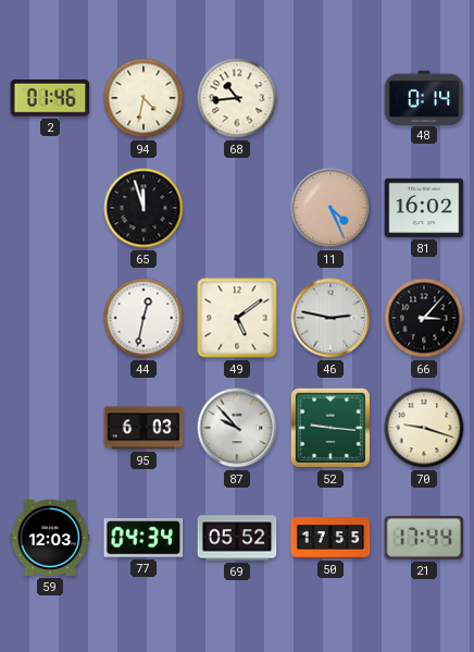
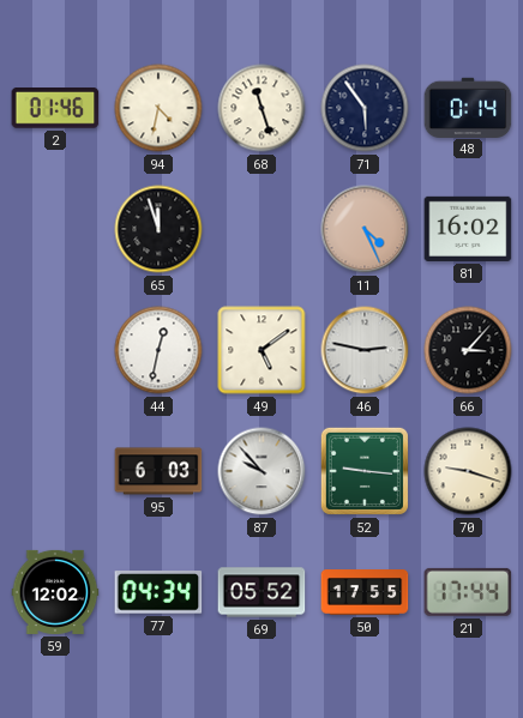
68: 10:44 -> 11:27
71: none -> 5:54
59: 12:03 -> 12:02
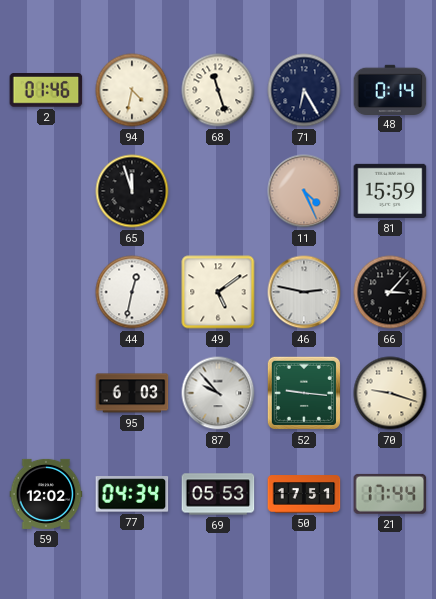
71: 5:54 -> 6:25
81: 16:02 -> 15:59
69: 05:52 -> 05:53
50: 17:55 -> 17:51
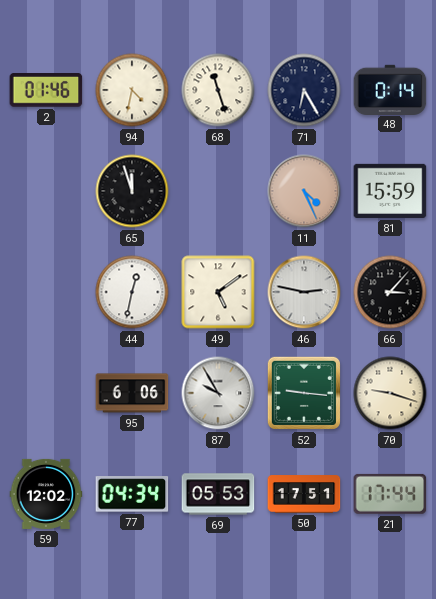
95: 6:03 -> 6:06
87: 9:53 -> 9:55
